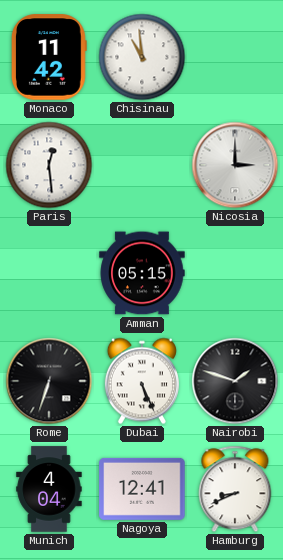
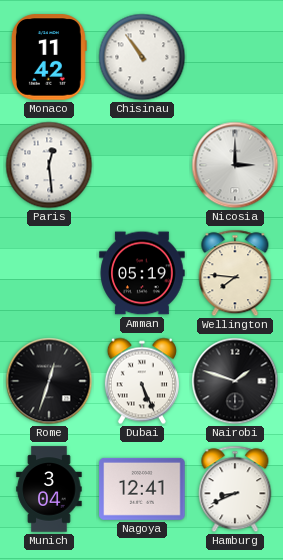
Chisinau: 10:59 -> 10:54
Amman: 05:15 -> 05:19
Wellington: none -> 7:46
Rome: 6:33 -> 12:33
Munich: 4:04 -> 3:04
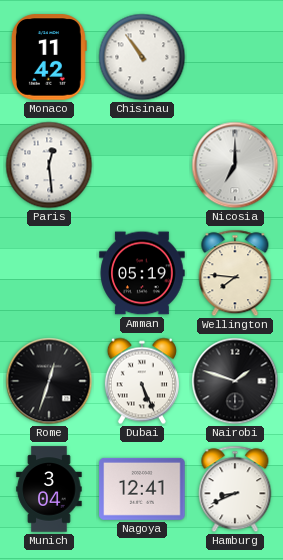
Nicosia: 3:00 -> 7:00
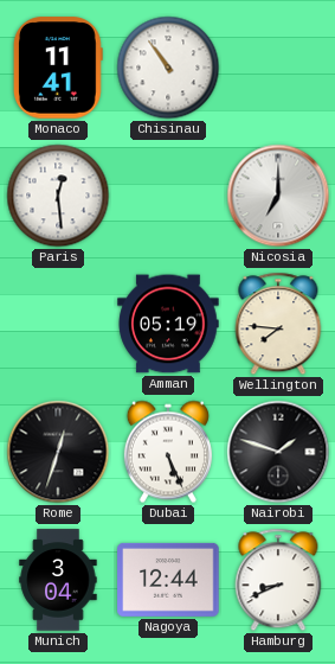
Monaco: 11:42 -> 11:41
Nagoya: 12:41 -> 12:44
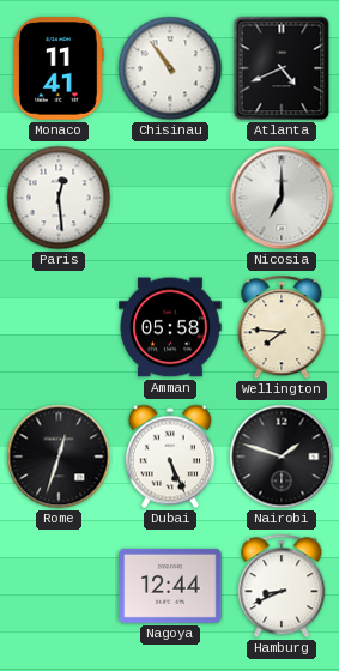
Atlanta: none -> 4:41
Amman: 05:19 -> 05:58
Munich: 3:04 -> none
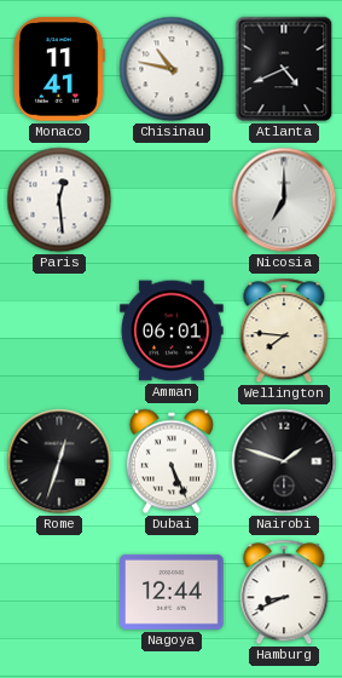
Chisinau: 10:54 -> 10:47
Amman: 05:58 -> 06:01
